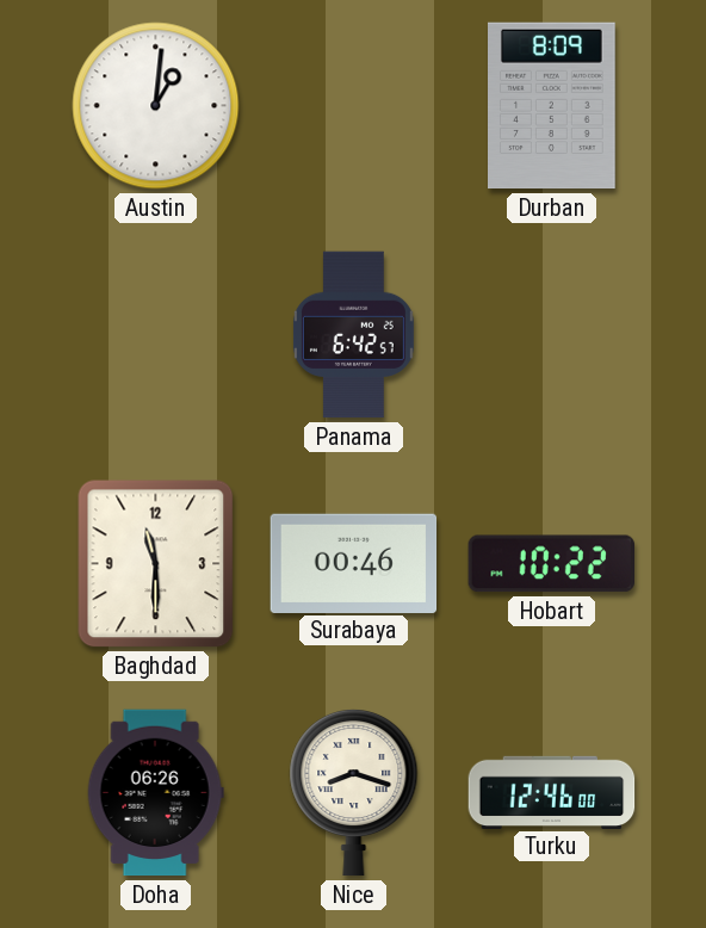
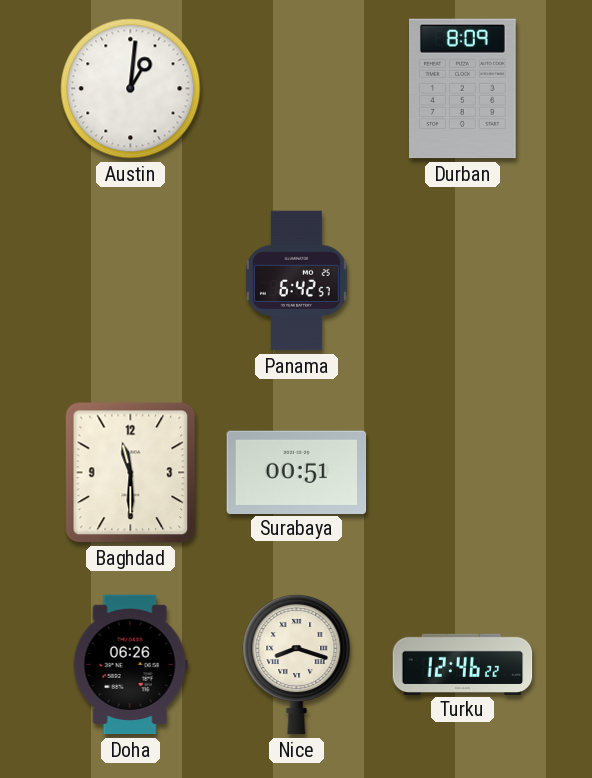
Surabaya: 00:46 -> 00:51
Hobart: 10:22 -> none
Turku: 12:46:00 -> 12:46:22
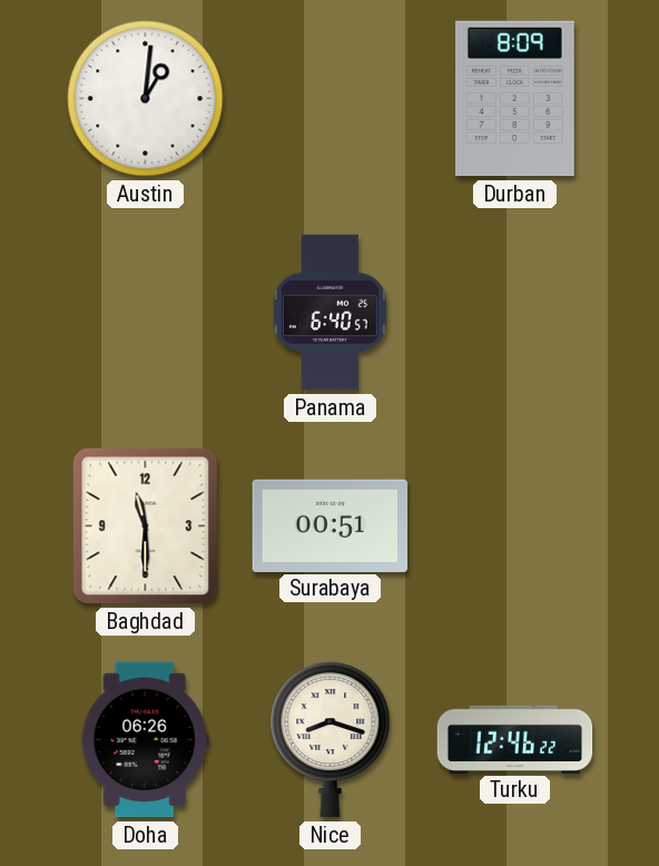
Panama: 6:42 -> 6:40
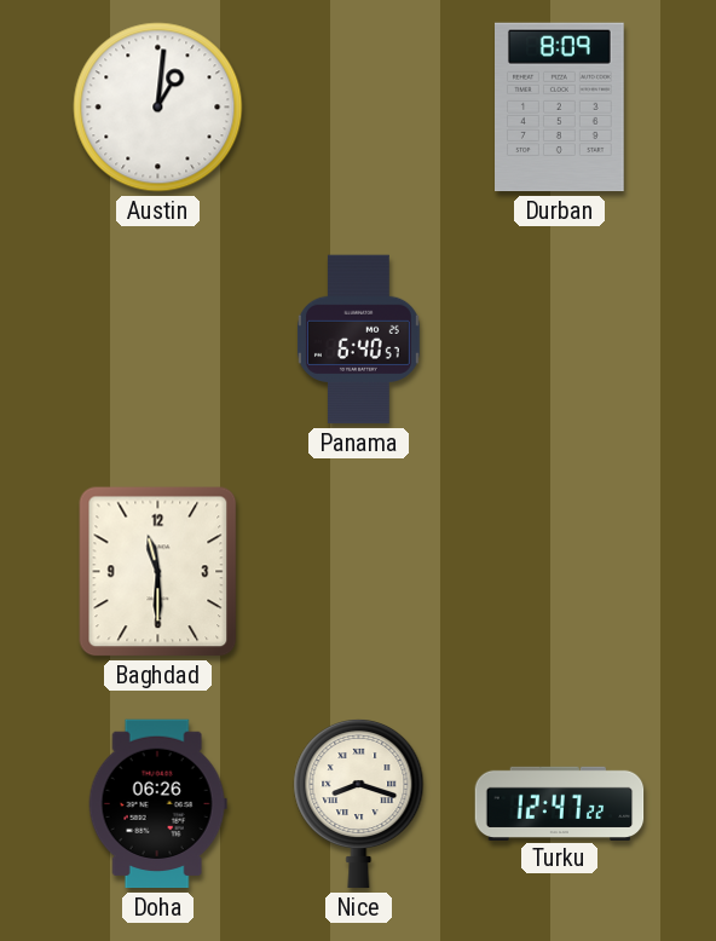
Surabaya: 00:51 -> none
Turku: 12:46 -> 12:47
